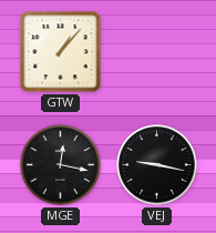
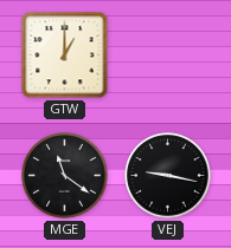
GTW: 1:07 -> 1:00
MGE: 12:17 -> 11:21
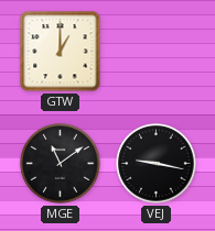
MGE: 11:21 -> 11:09
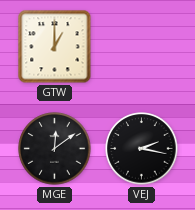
MGE: 11:09 -> 12:09
VEJ: 9:17 -> 2:17
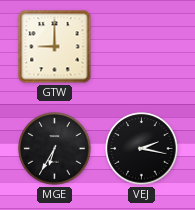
GTW: 1:00 -> 9:00
MGE: 12:09 -> 6:35
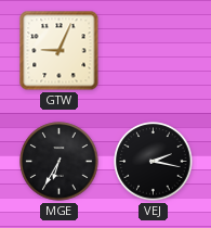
GTW: 9:00 -> 9:04
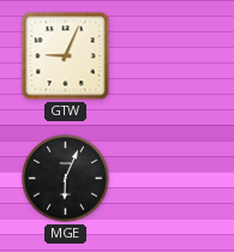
MGE: 6:35 -> 6:04
VEJ: 2:17 -> none
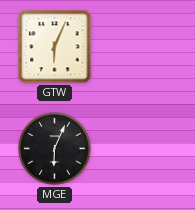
GTW: 9:04 -> 6:04
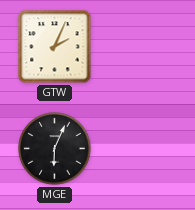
GTW: 6:04 -> 2:04
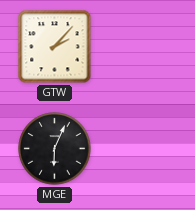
GTW: 2:04 -> 2:07
